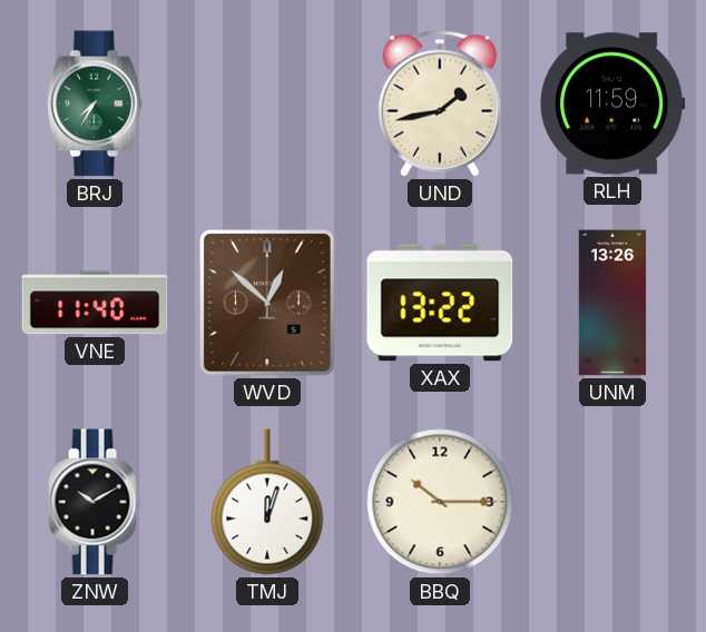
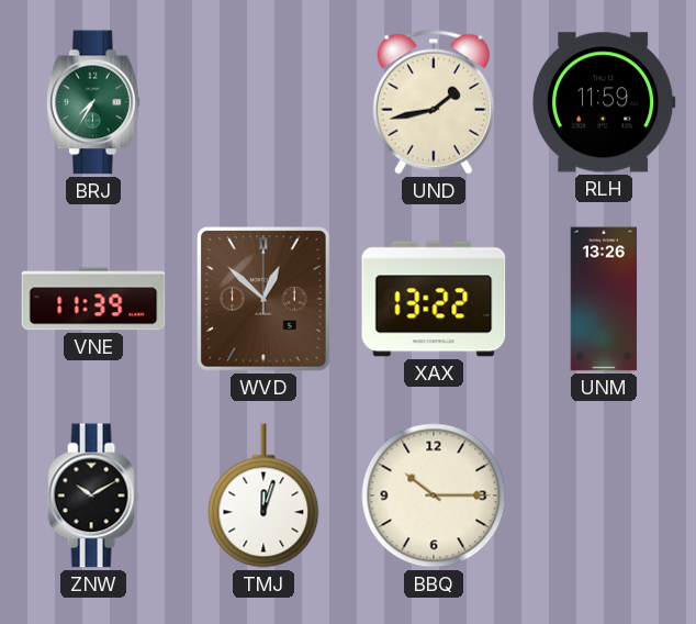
VNE: 11:40 -> 11:39
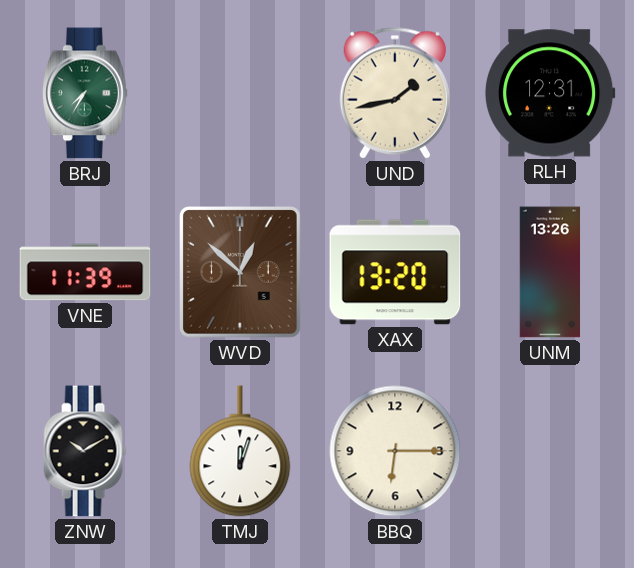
RLH: 11:59 -> 12:31
XAX: 13:22 -> 13:20
BBQ: 10:15 -> 6:15
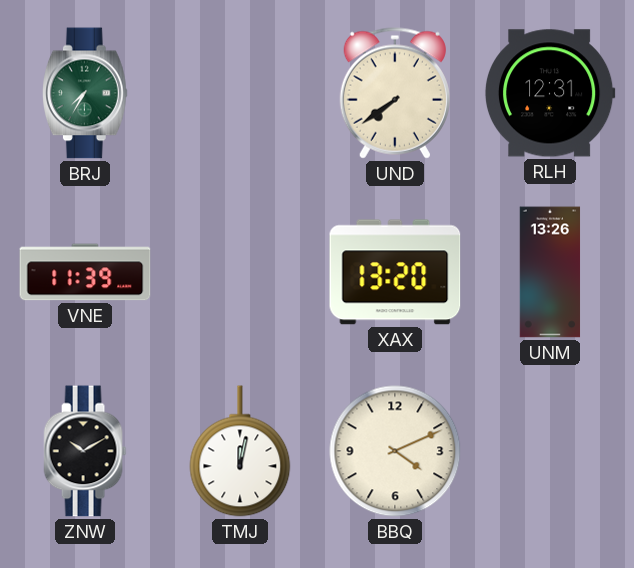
UND: 1:43 -> 7:39
WVD: 12:52 -> none
TMJ: 12:03 -> 12:02
BBQ: 6:15 -> 4:11
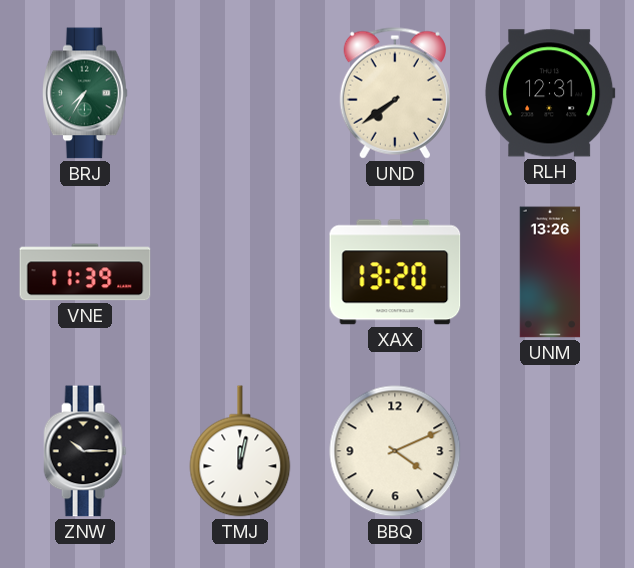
ZNW: 10:10 -> 10:15
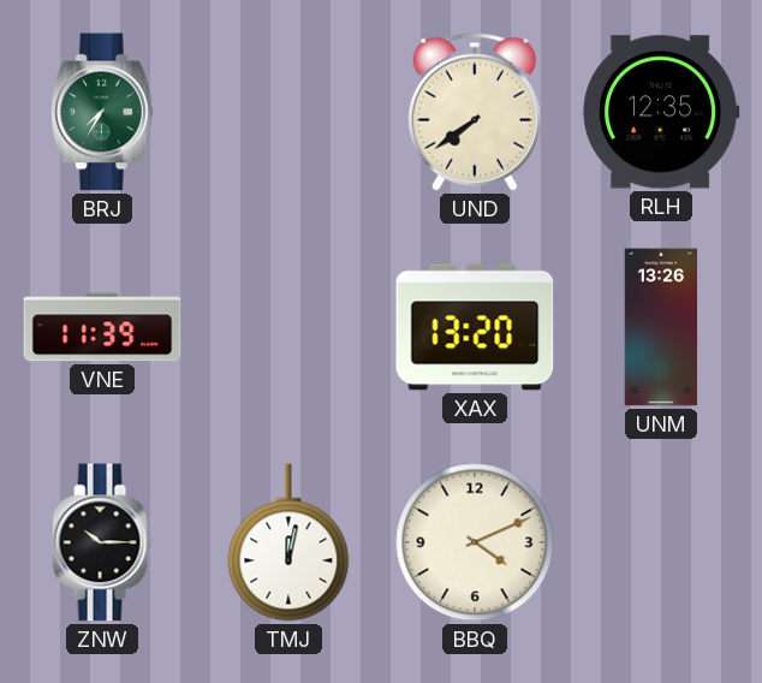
RLH: 12:31 -> 12:35
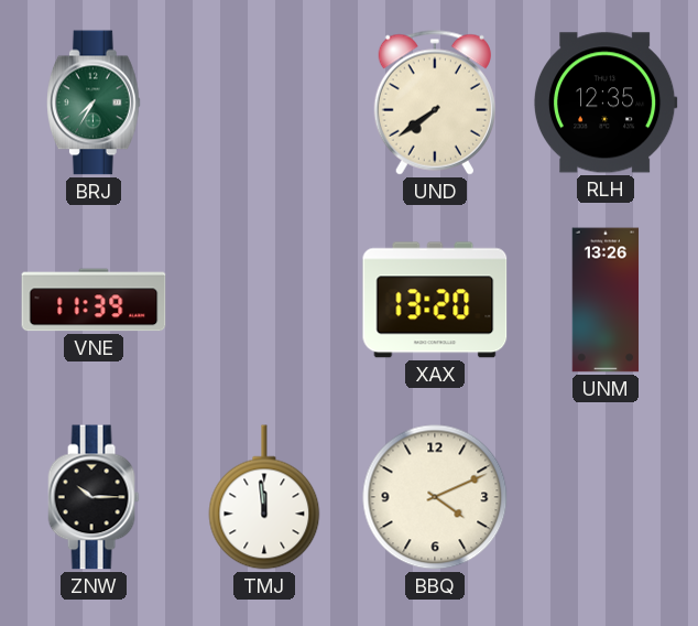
TMJ: 12:02 -> 11:59
